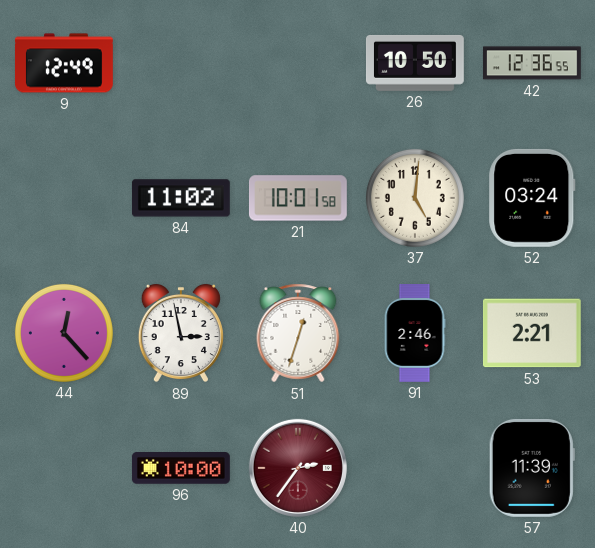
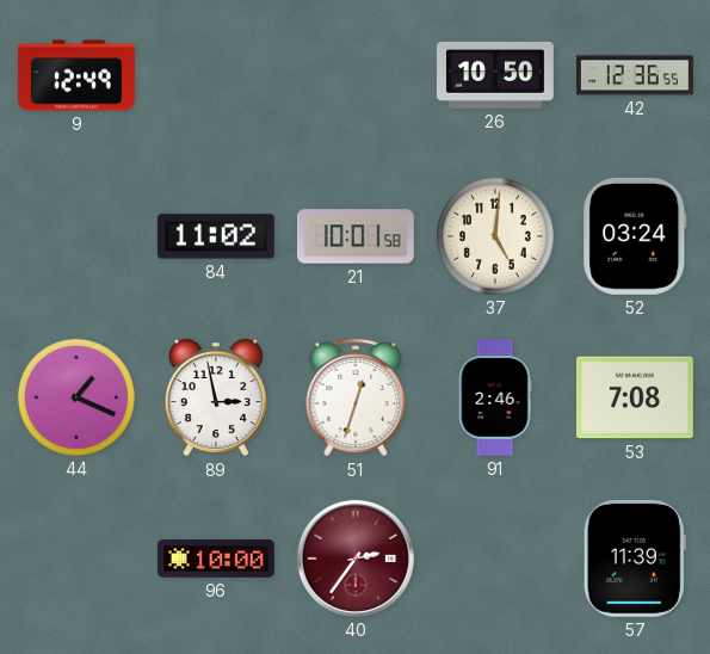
44: 12:23 -> 1:19
53: 2:21 -> 7:08
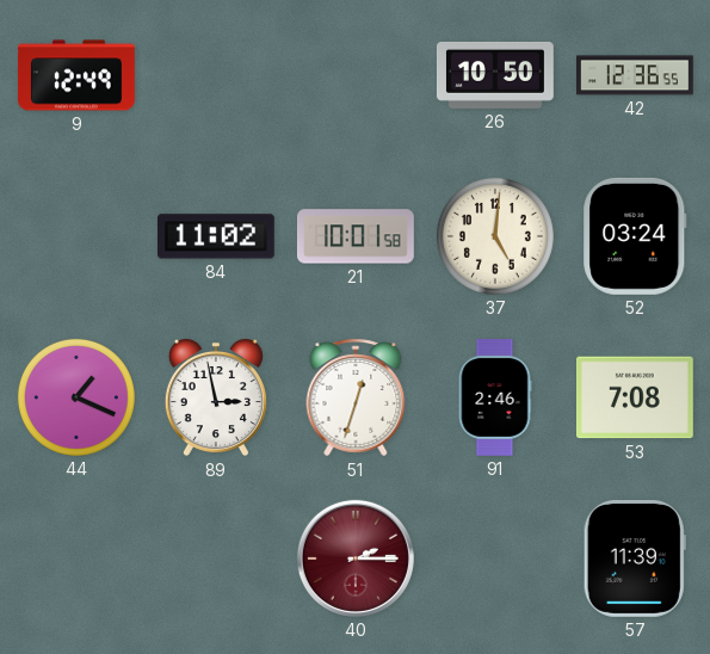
96: 10:00 -> none
40: 2:36 -> 2:15
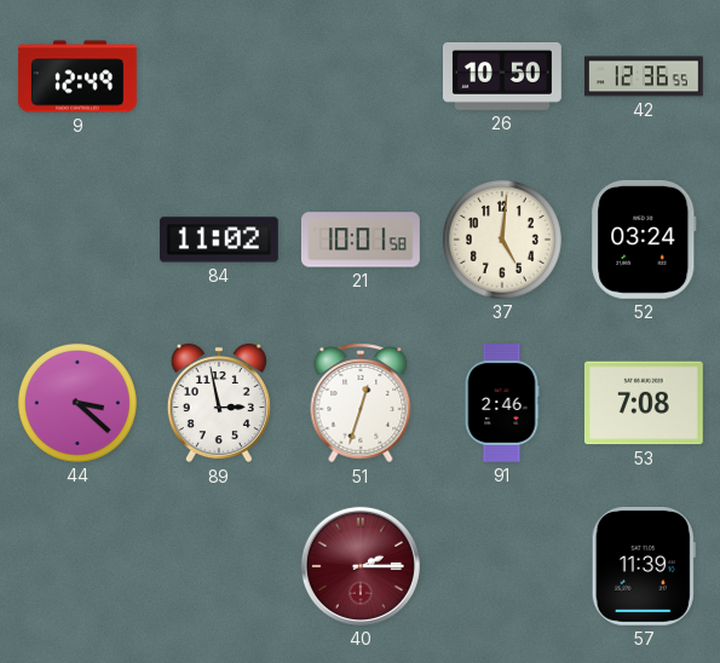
44: 1:19 -> 3:22
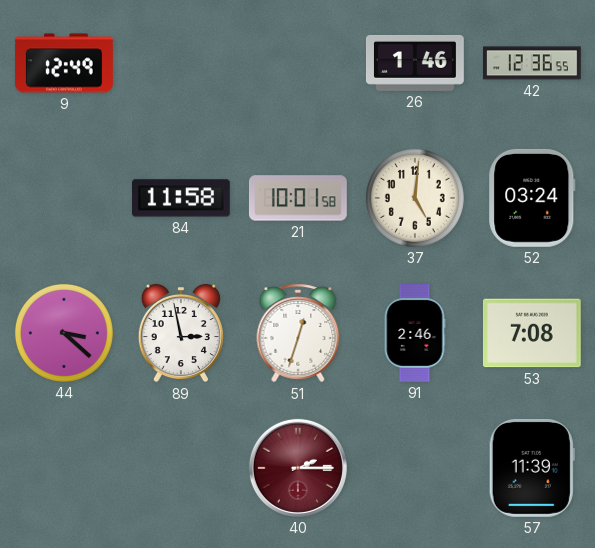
26: 10:50 -> 1:46
84: 11:02 -> 11:58
